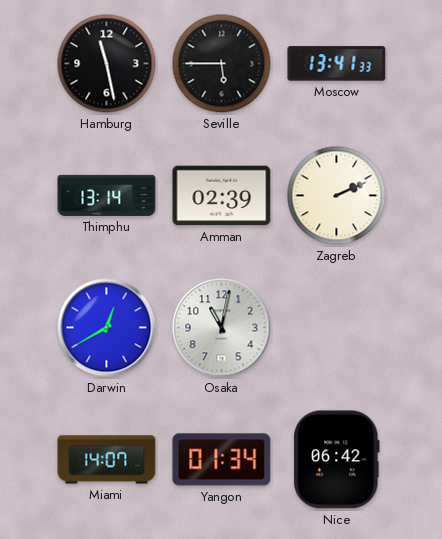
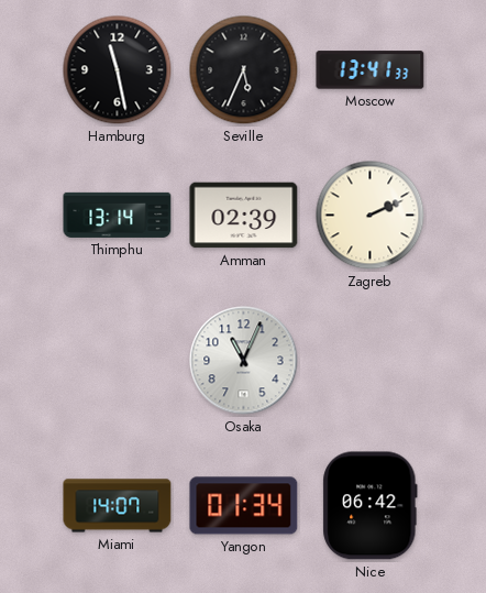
Seville: 5:45 -> 5:34
Darwin: 12:40 -> none
Osaka: 11:02 -> 11:04
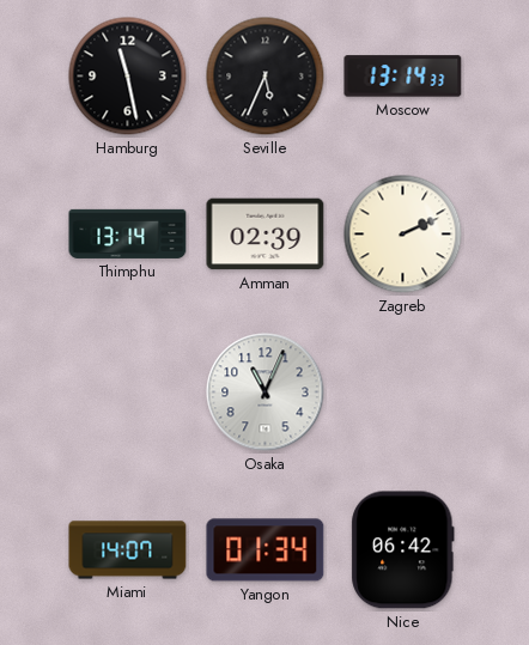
Moscow: 13:41 -> 13:14
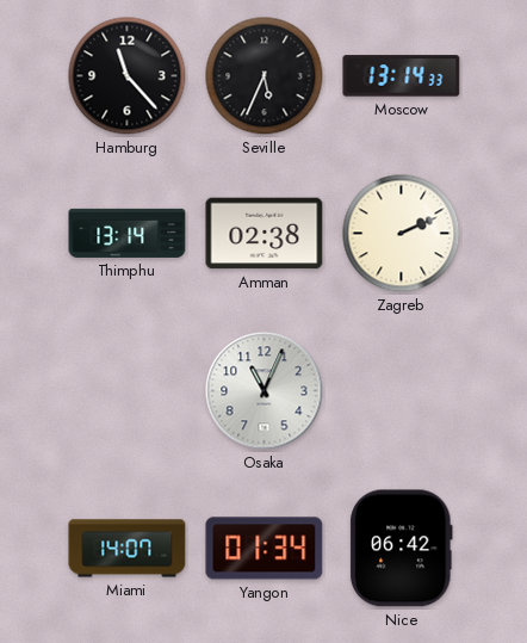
Hamburg: 11:28 -> 11:23
Amman: 02:39 -> 02:38
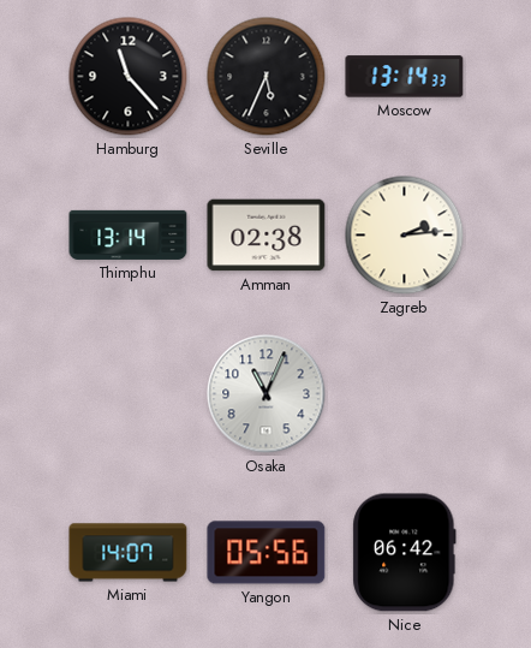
Zagreb: 2:11 -> 2:14
Yangon: 01:34 -> 05:56
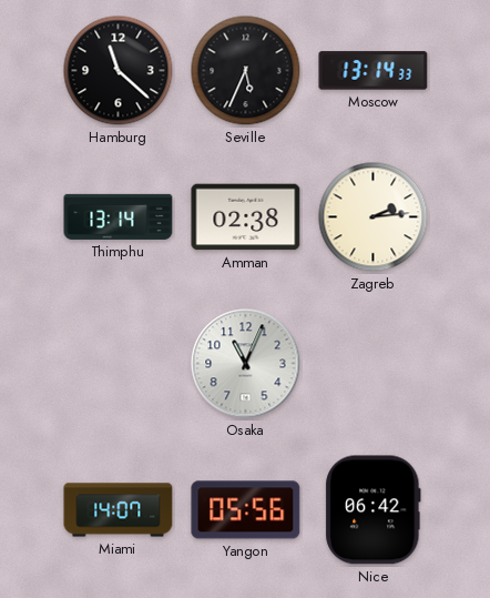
Hamburg: 11:23 -> 11:22
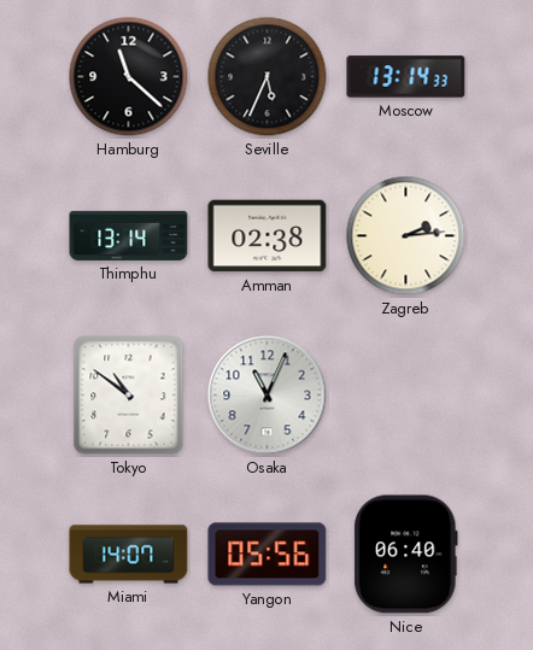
Tokyo: none -> 10:51
Nice: 06:42 -> 06:40
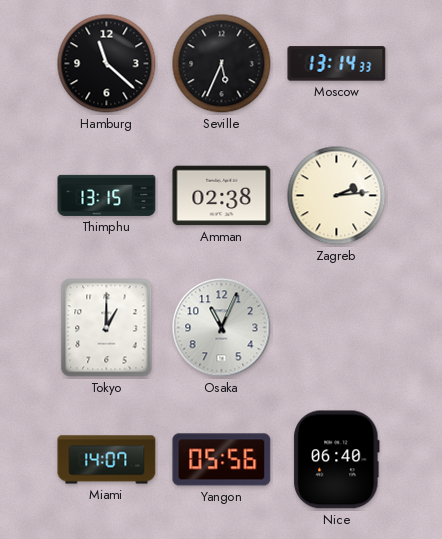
Thimphu: 13:14 -> 13:15
Tokyo: 10:51 -> 1:00
